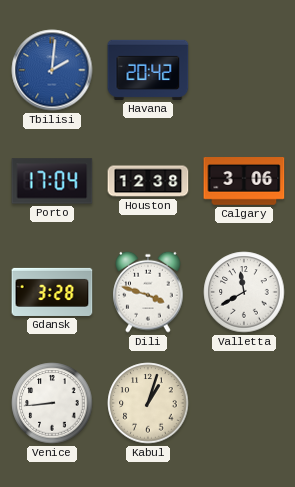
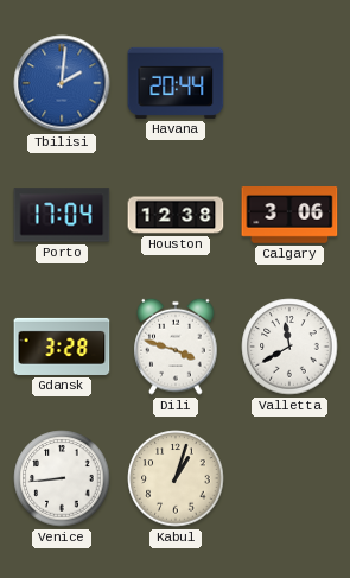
Havana: 20:42 -> 20:44
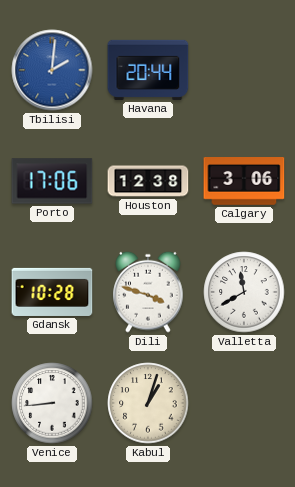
Porto: 17:04 -> 17:06
Gdansk: 3:28 -> 10:28
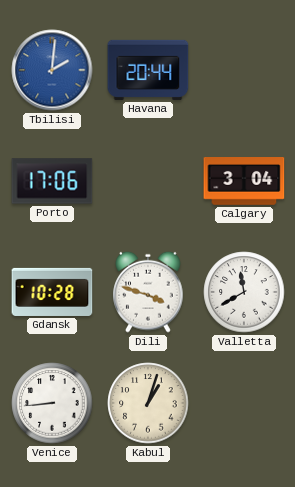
Houston: 12:38 -> none
Calgary: 3:06 -> 3:04
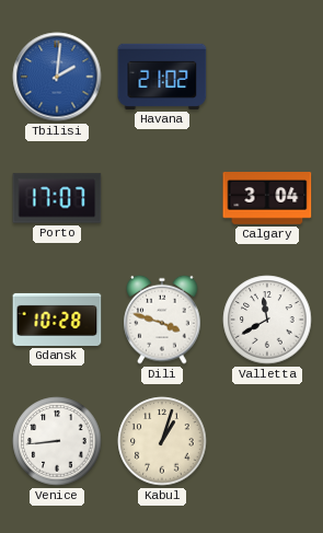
Havana: 20:44 -> 21:02
Porto: 17:06 -> 17:07
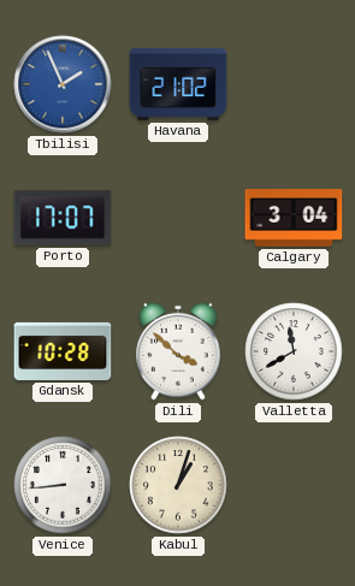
Tbilisi: 2:01 -> 1:56
Dili: 3:48 -> 3:52
